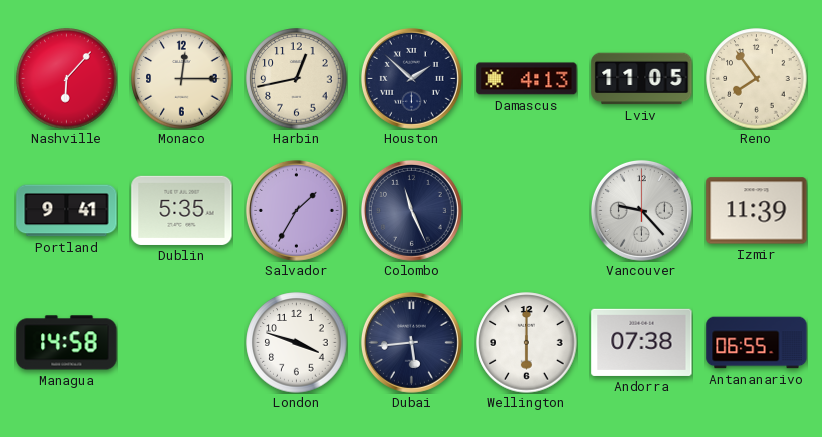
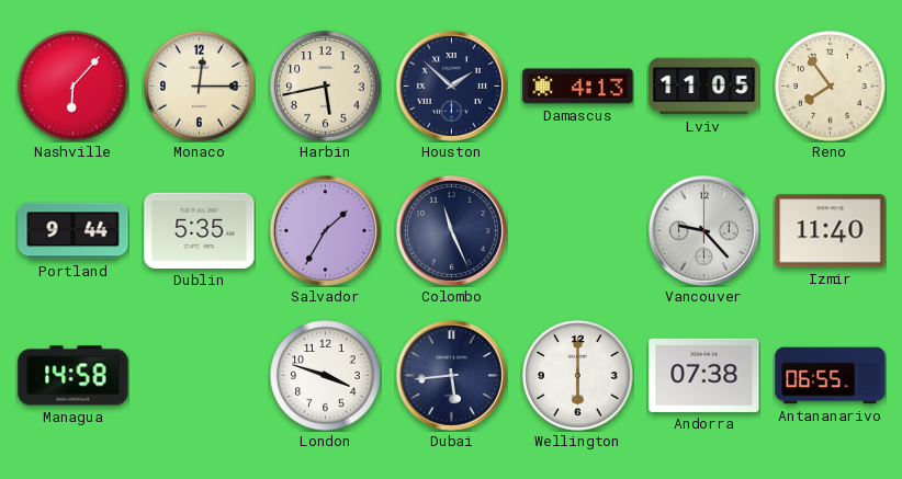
Harbin: 12:43 -> 5:43
Portland: 9:41 -> 9:44
Izmir: 11:39 -> 11:40
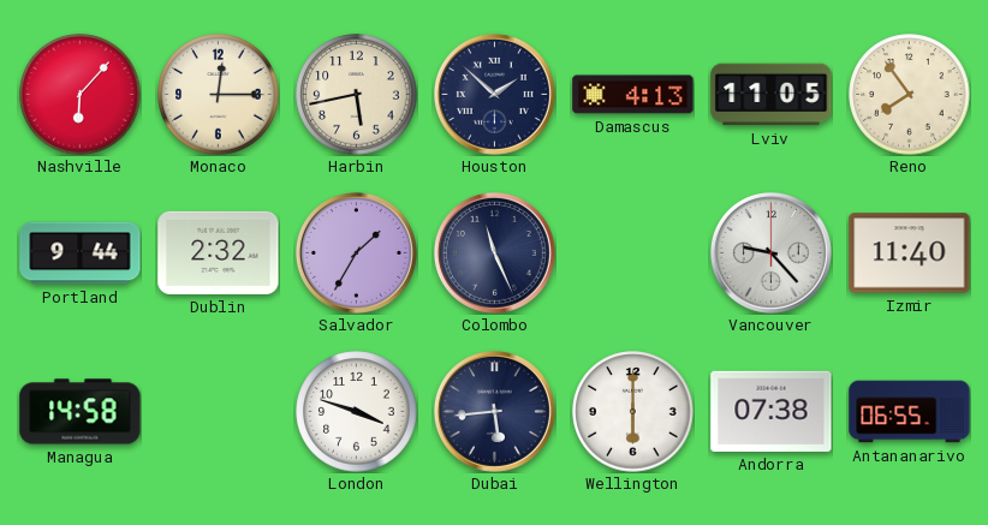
Dublin: 5:35 -> 2:32
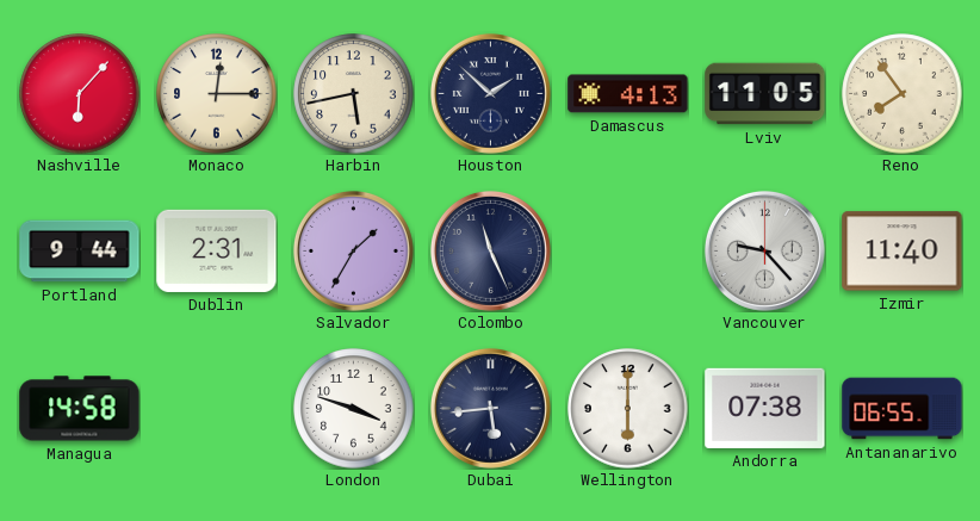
Dublin: 2:32 -> 2:31
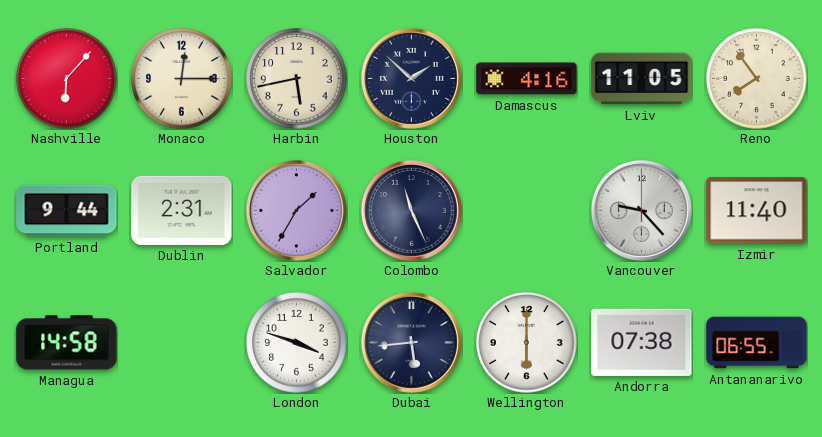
Damascus: 4:13 -> 4:16
